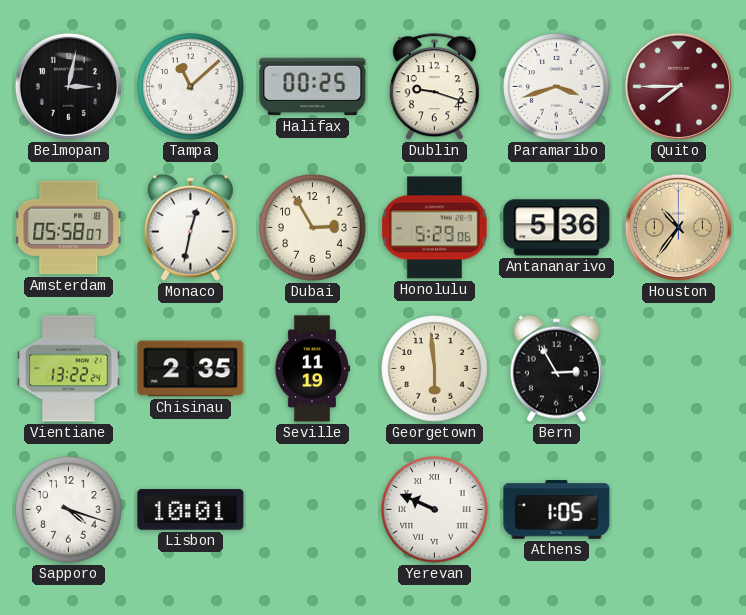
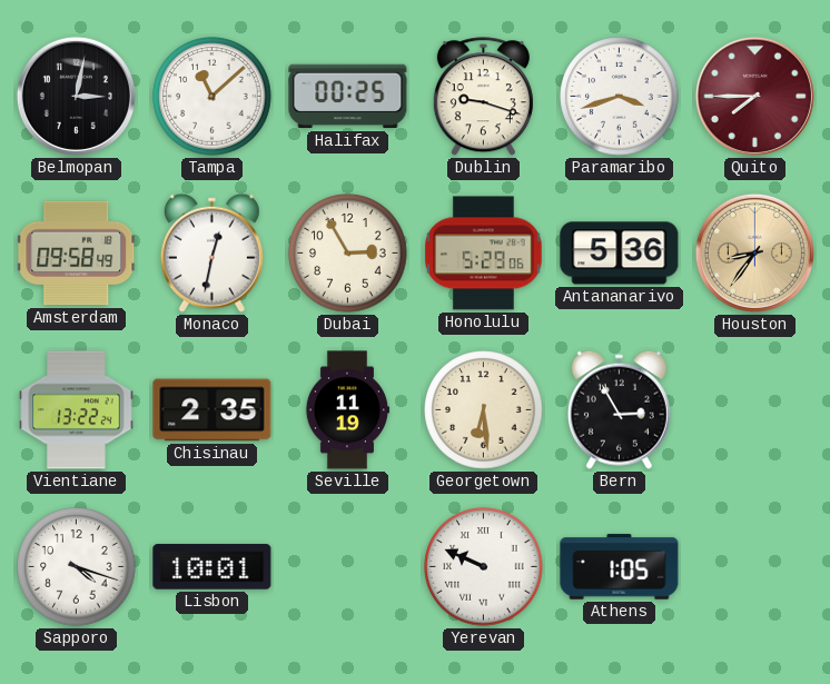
Amsterdam: 05:58 -> 09:58
Houston: 10:36 -> 8:36
Georgetown: 5:59 -> 6:29
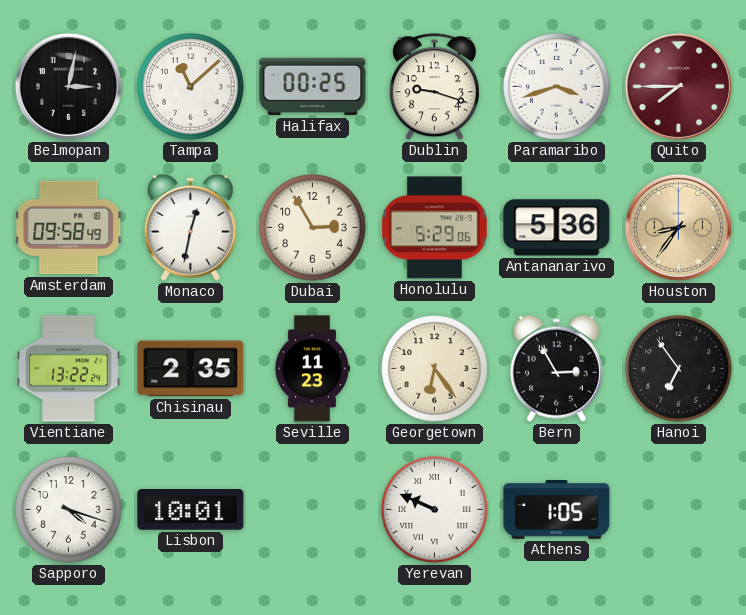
Seville: 11:19 -> 11:23
Georgetown: 6:29 -> 6:24
Hanoi: none -> 6:54
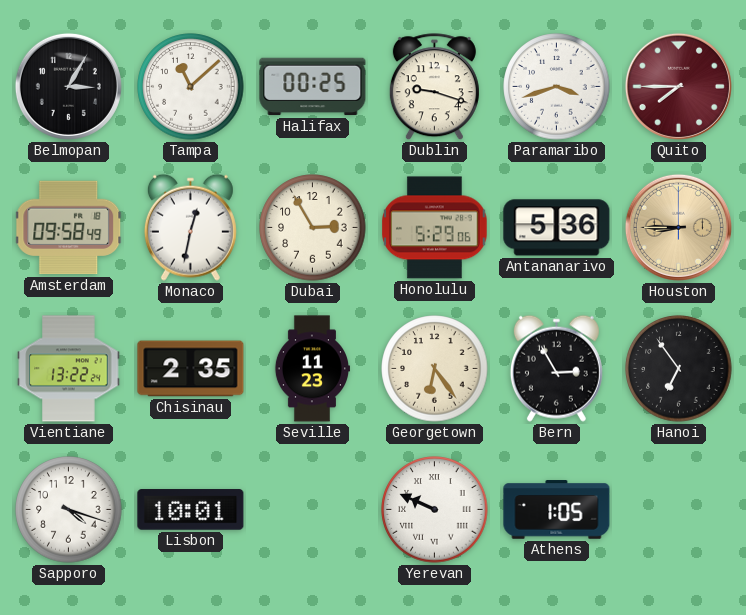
Belmopan: 3:02 -> 3:05
Houston: 8:36 -> 8:45
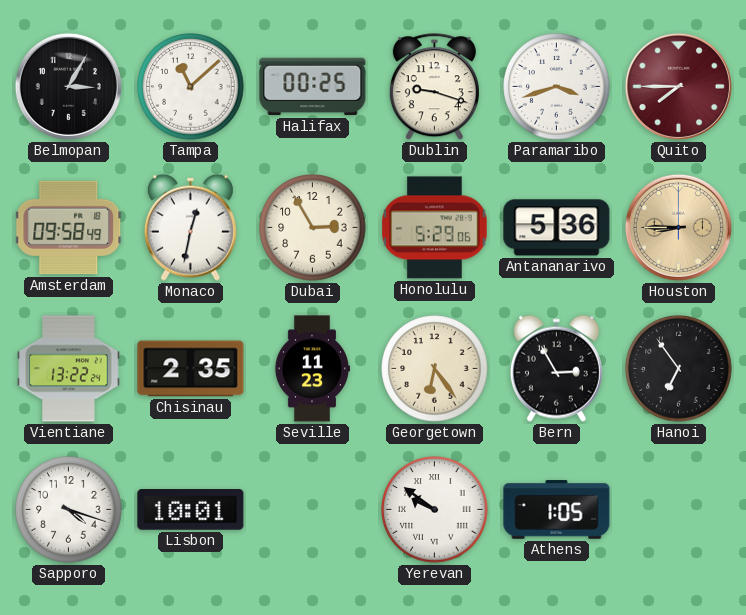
Yerevan: 9:49 -> 9:51
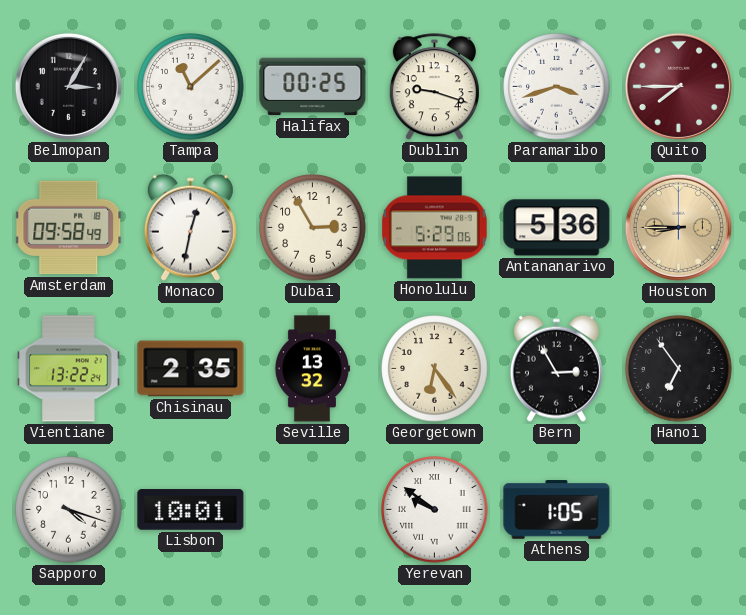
Seville: 11:23 -> 13:32
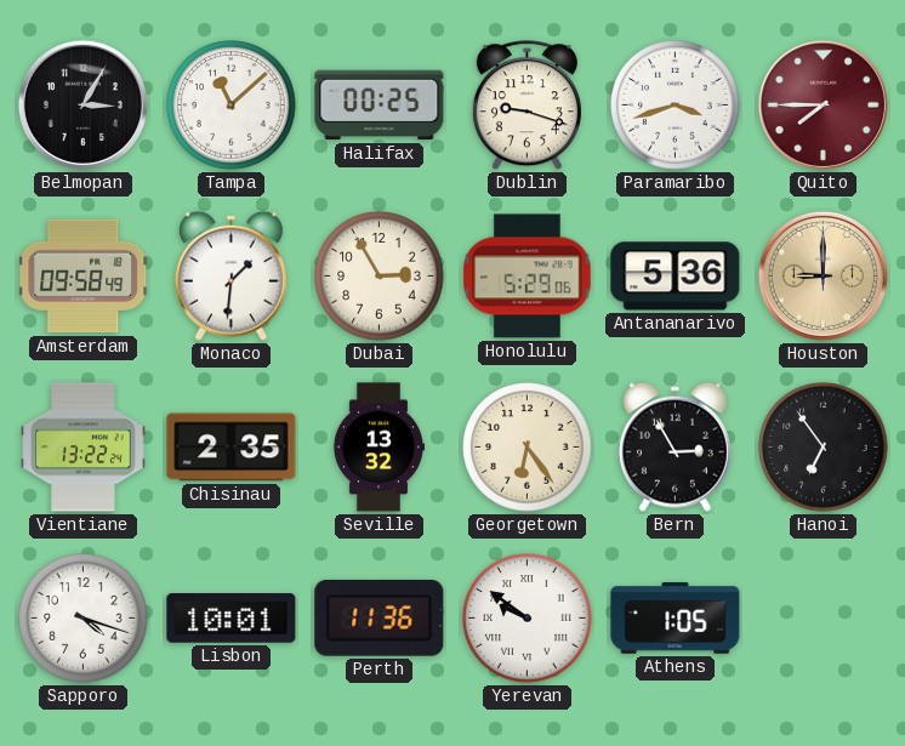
Monaco: 12:32 -> 1:31
Houston: 8:45 -> 9:00
Perth: none -> 11:36
